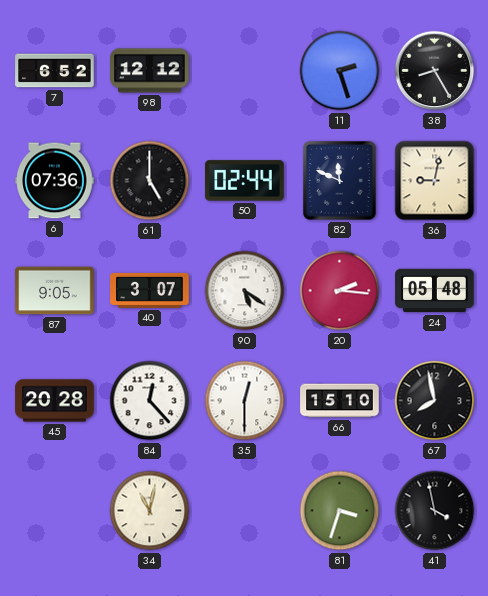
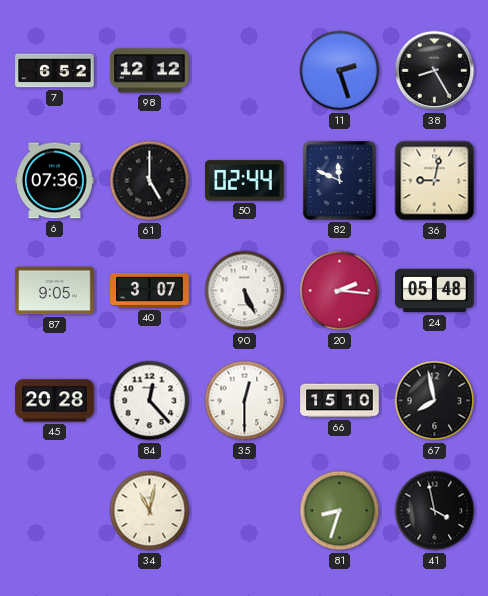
90: 5:21 -> 5:26
81: 3:33 -> 8:33
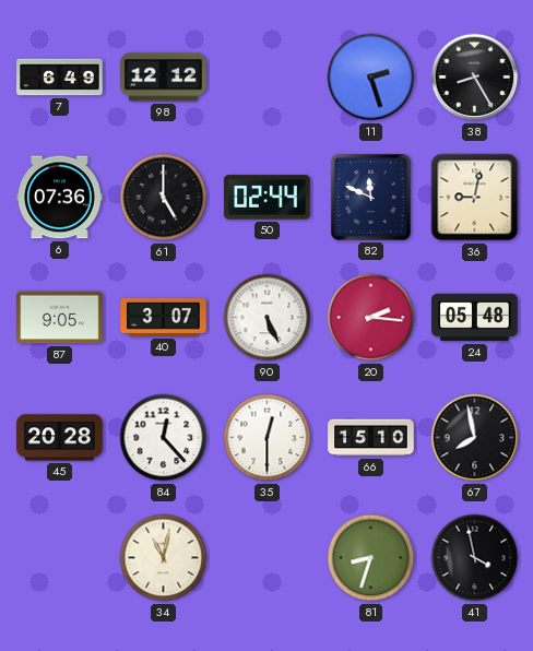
7: 6:52 -> 6:49
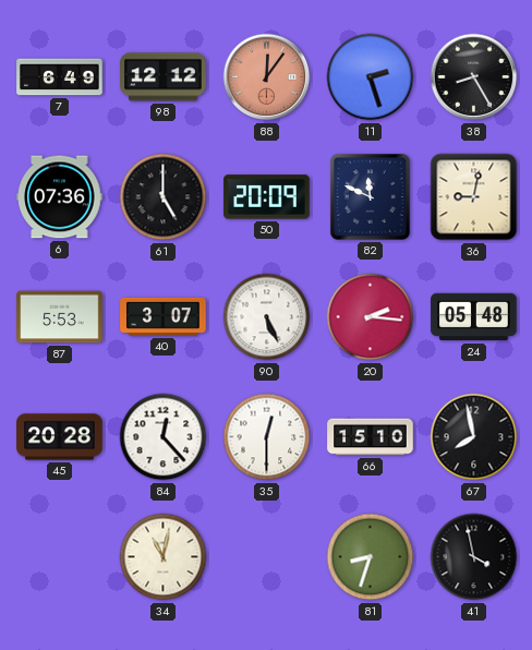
88: none -> 12:06
50: 02:44 -> 20:09
87: 9:05 -> 5:53
